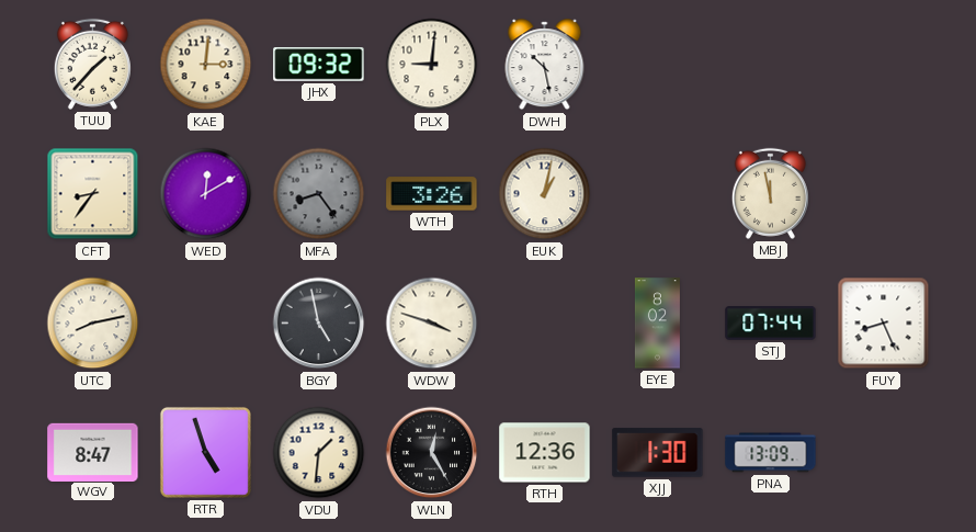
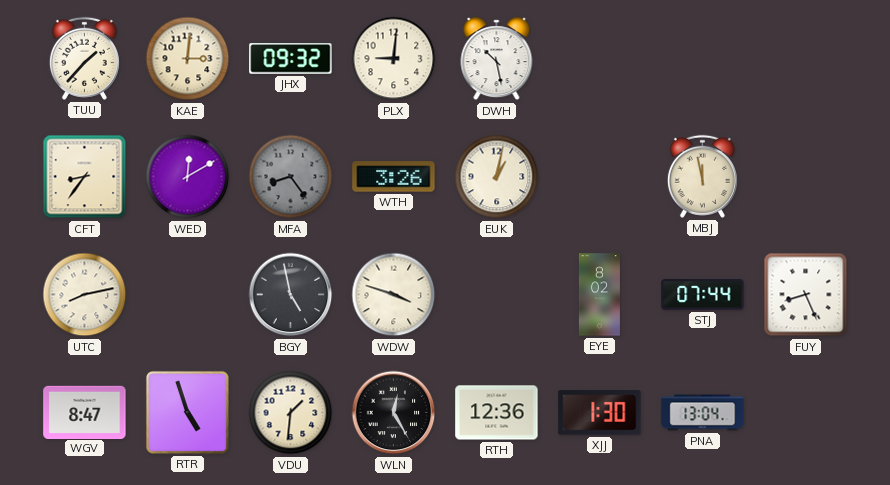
PNA: 13:09 -> 13:04
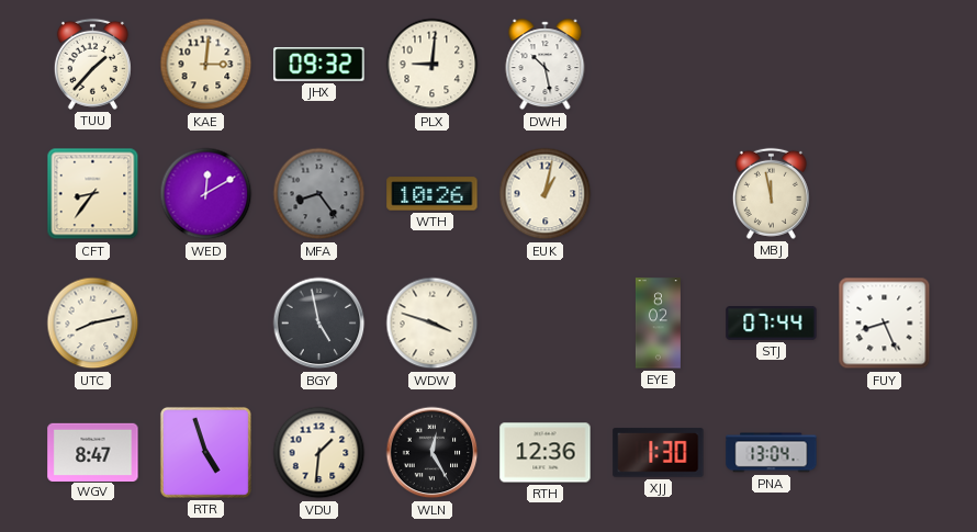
WTH: 3:26 -> 10:26
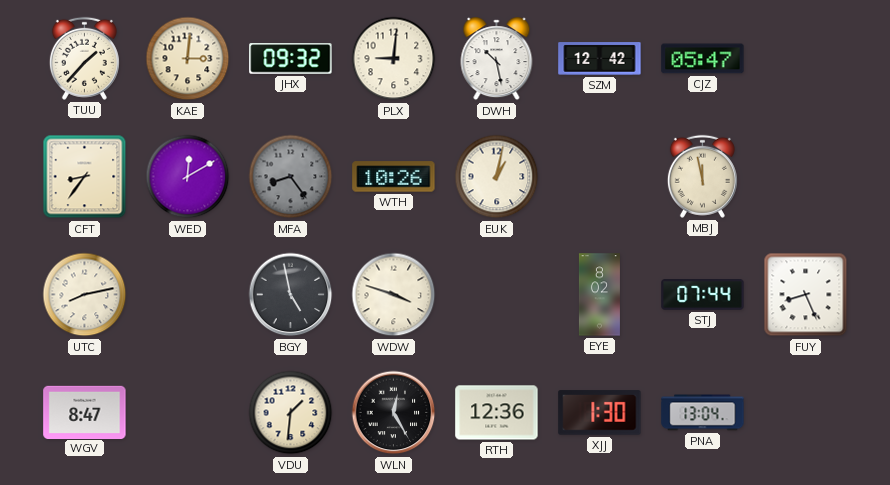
SZM: none -> 12:42
CJZ: none -> 05:47
RTR: 4:57 -> none
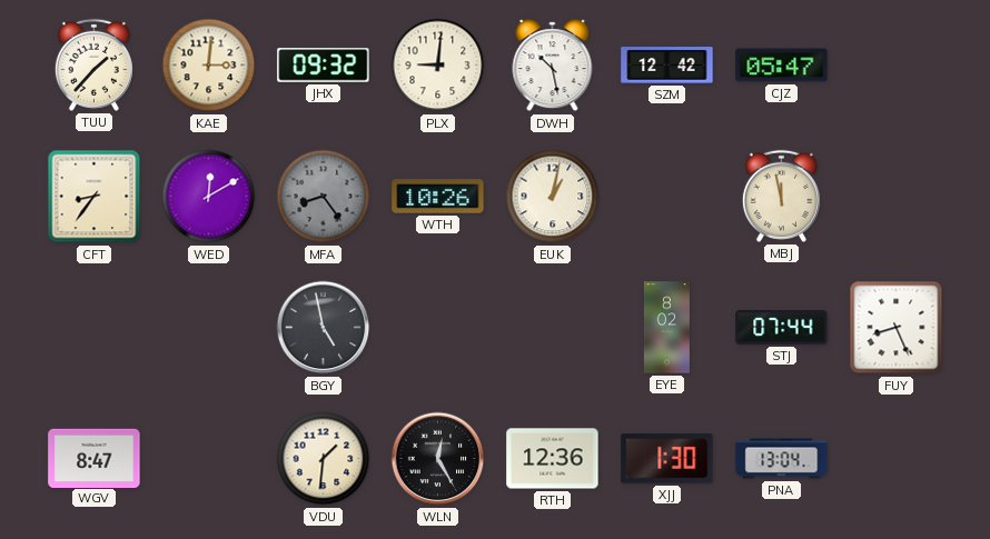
UTC: 8:13 -> none
WDW: 3:48 -> none
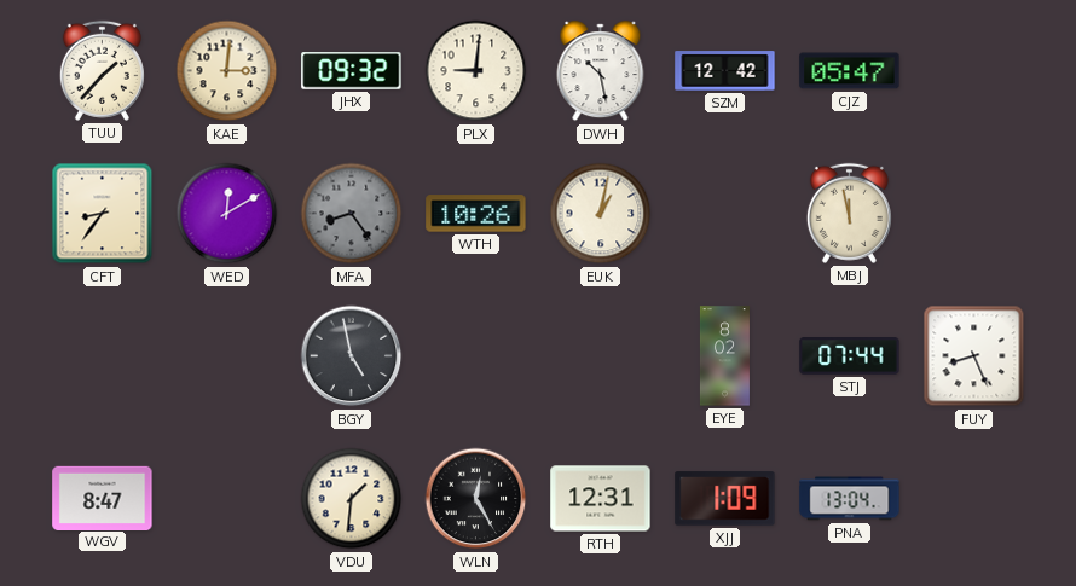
RTH: 12:36 -> 12:31
XJJ: 1:30 -> 1:09
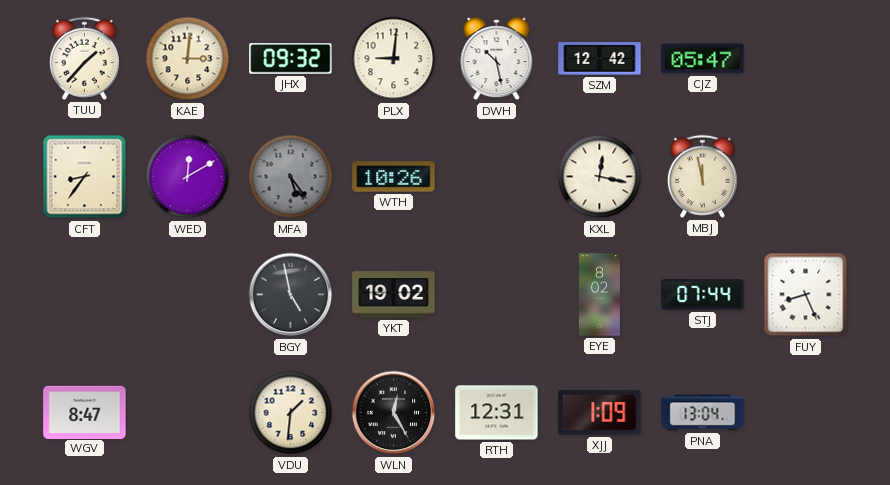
MFA: 8:24 -> 5:24
EUK: 1:02 -> none
KXL: none -> 12:17
YKT: none -> 19:02
